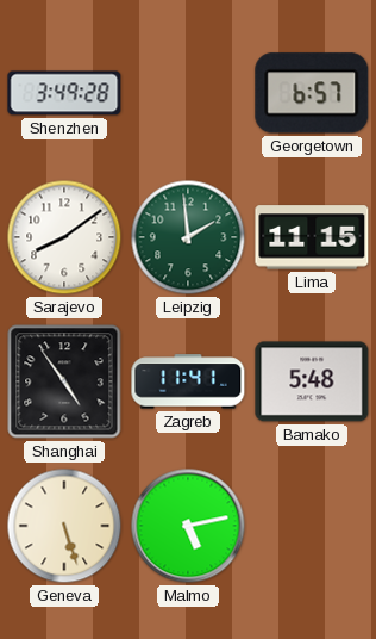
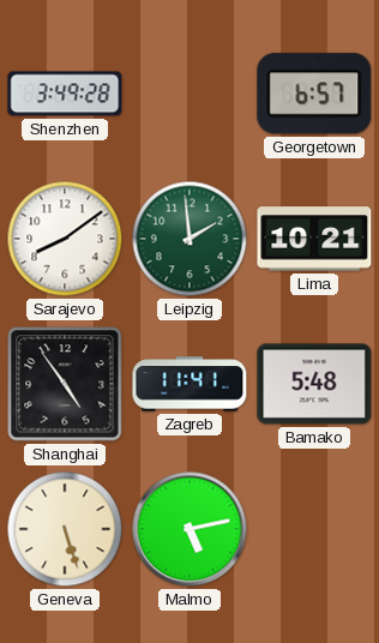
Lima: 11:15 -> 10:21
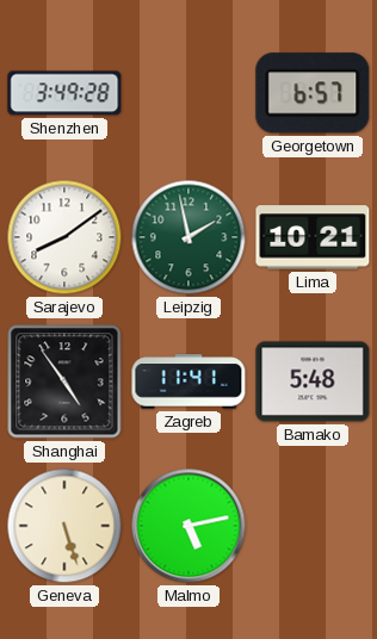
Leipzig: 1:59 -> 1:58
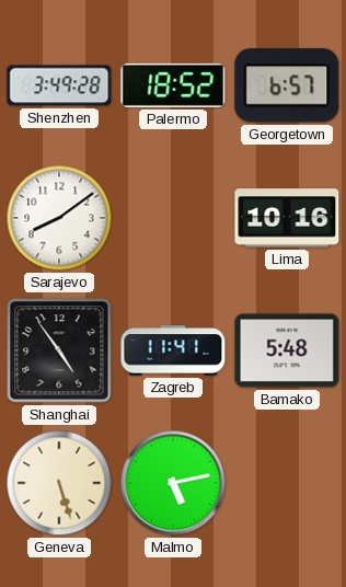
Palermo: none -> 18:52
Leipzig: 1:58 -> none
Lima: 10:21 -> 10:16
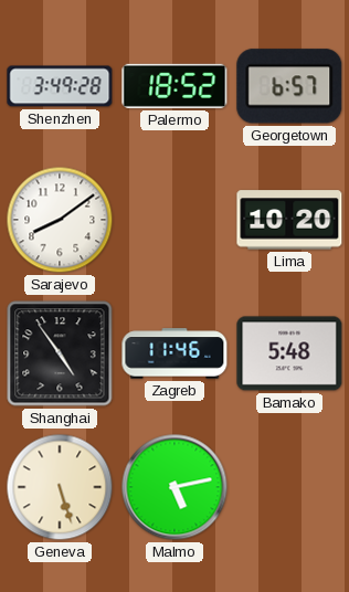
Lima: 10:16 -> 10:20
Zagreb: 11:41 -> 11:46
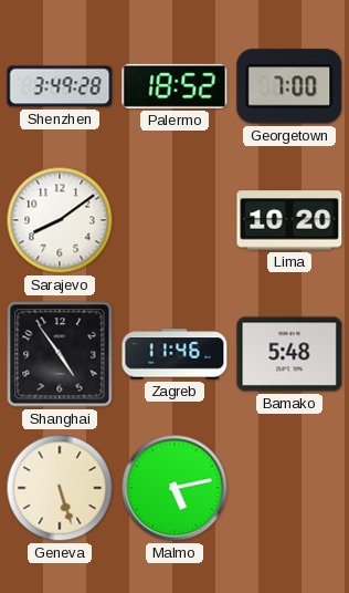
Georgetown: 6:57 -> 7:00
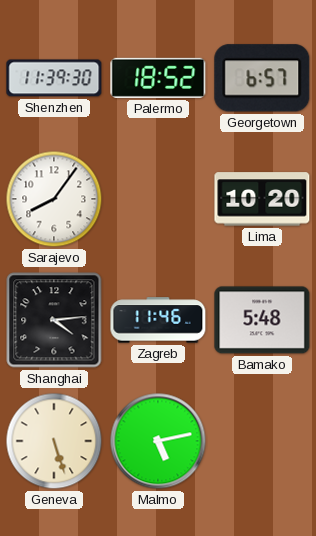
Shenzhen: 3:49 -> 11:39
Georgetown: 7:00 -> 6:57
Sarajevo: 8:09 -> 8:06
Shanghai: 4:54 -> 4:14
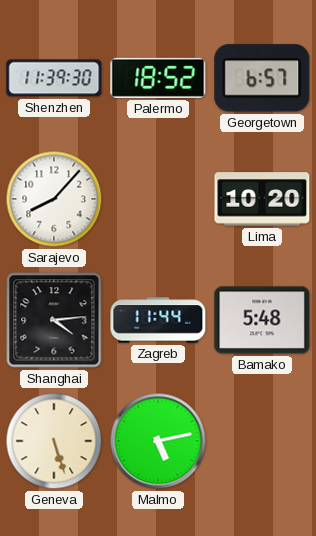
Sarajevo: 8:06 -> 8:07
Zagreb: 11:46 -> 11:44
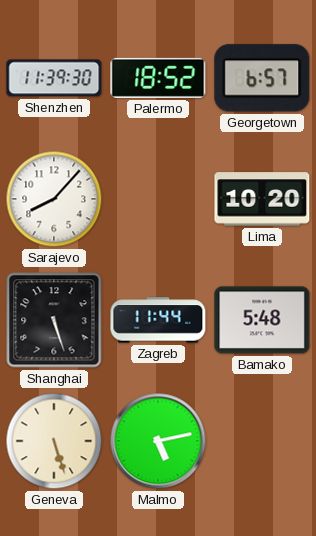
Shanghai: 4:14 -> 5:27
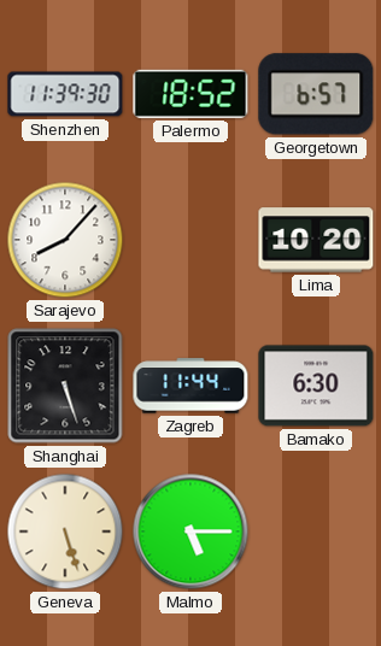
Bamako: 5:48 -> 6:30
Malmo: 5:13 -> 5:15
